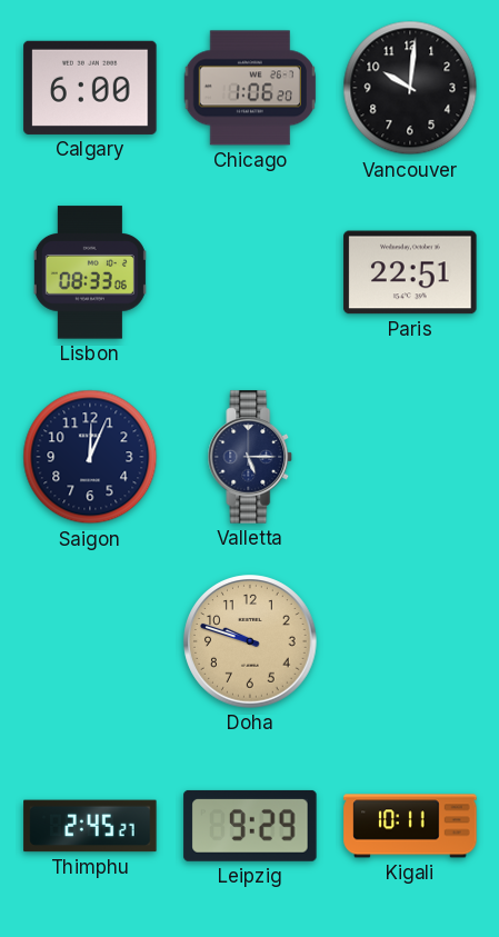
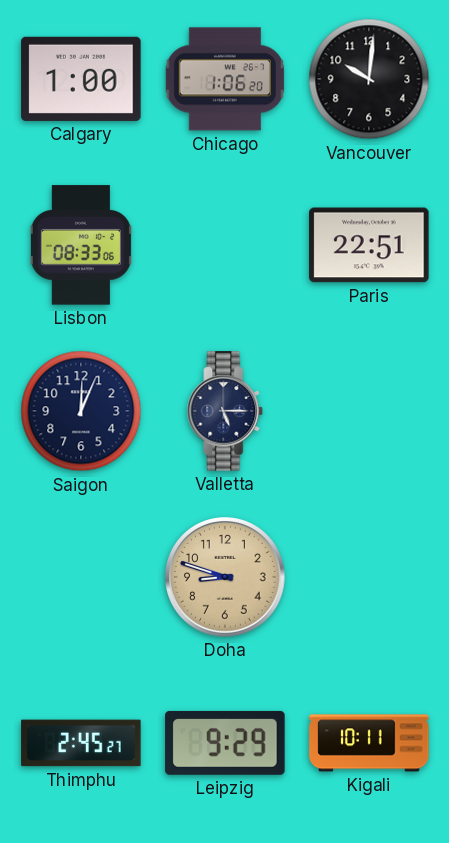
Calgary: 6:00 -> 1:00
Doha: 9:48 -> 8:48
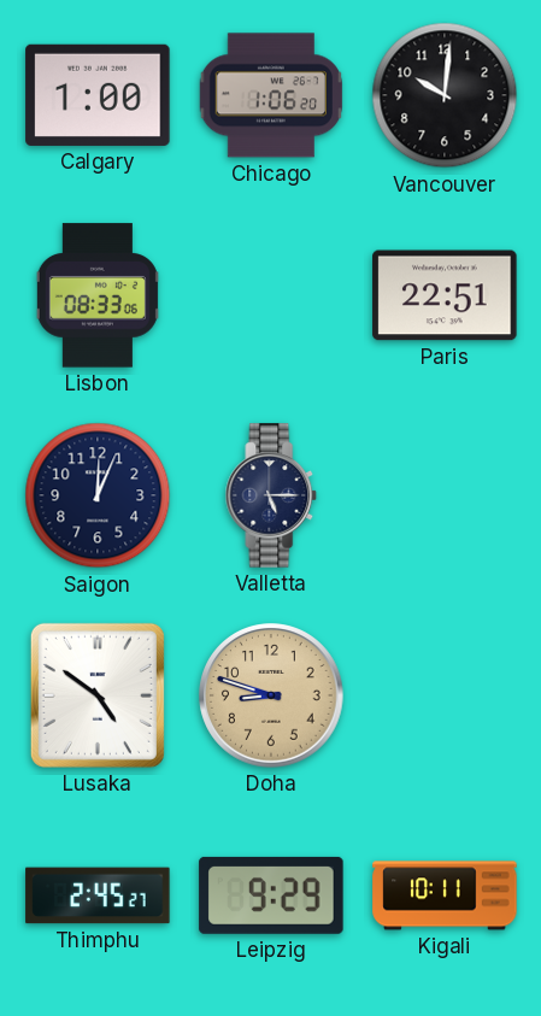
Lusaka: none -> 4:51
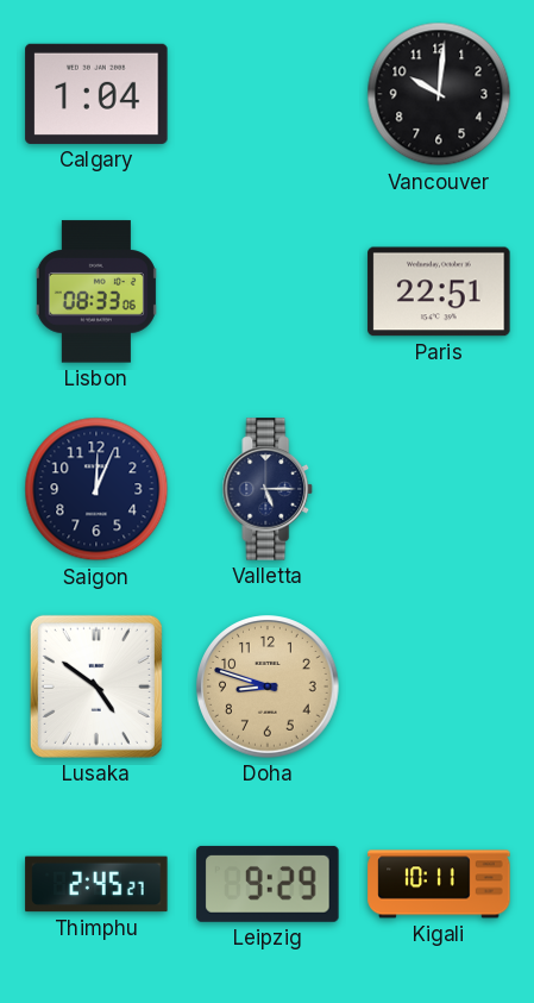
Calgary: 1:00 -> 1:04
Chicago: 1:06 -> none
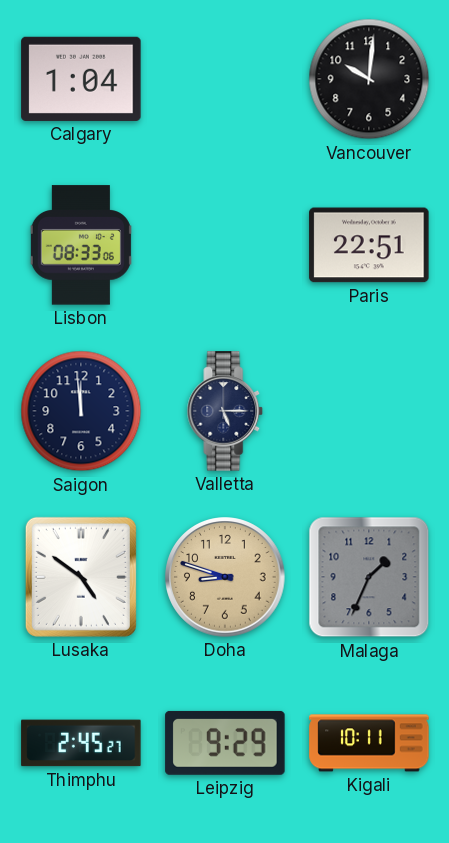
Saigon: 12:04 -> 11:59
Malaga: none -> 1:34
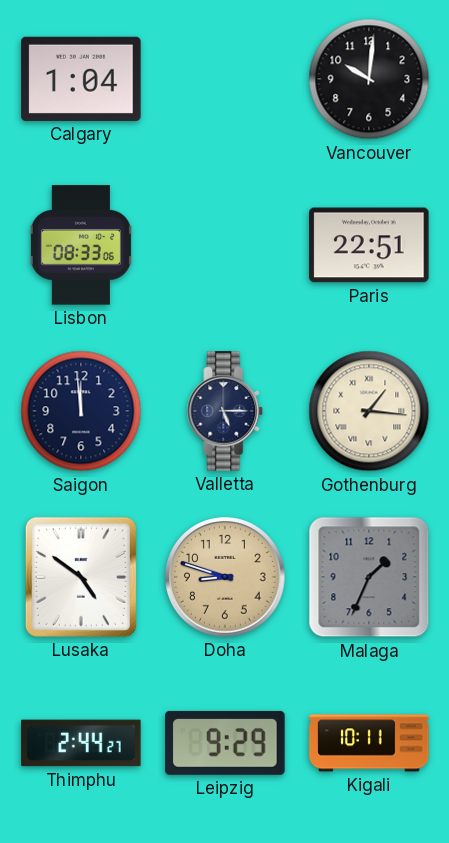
Gothenburg: none -> 1:16
Thimphu: 2:45 -> 2:44
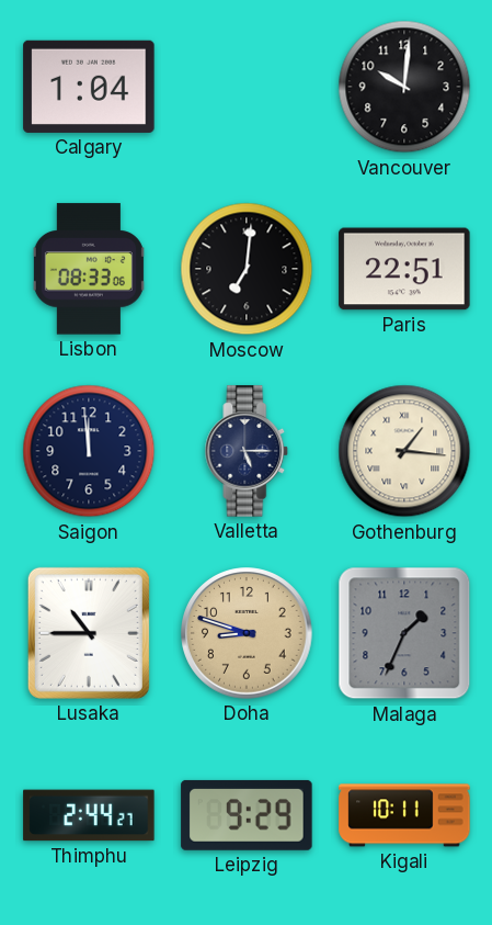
Moscow: none -> 7:01
Lusaka: 4:51 -> 10:45
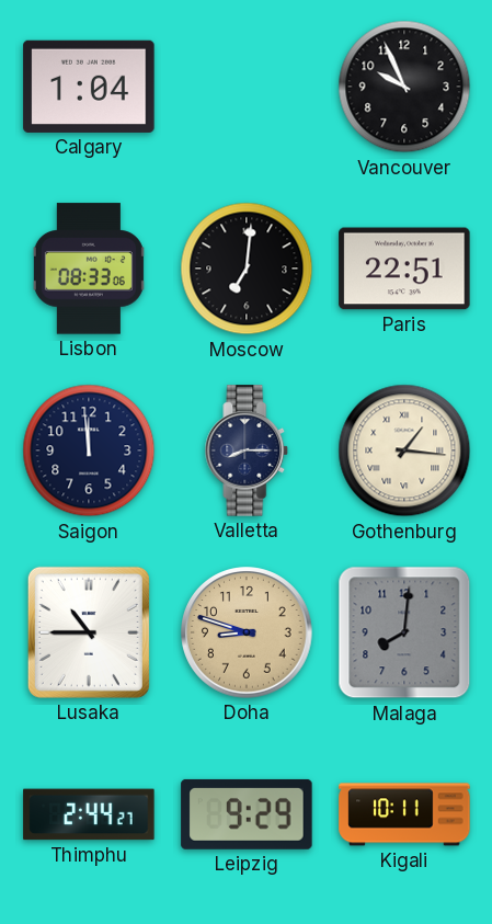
Vancouver: 10:01 -> 9:56
Valletta: 5:15 -> 8:15
Malaga: 1:34 -> 8:01
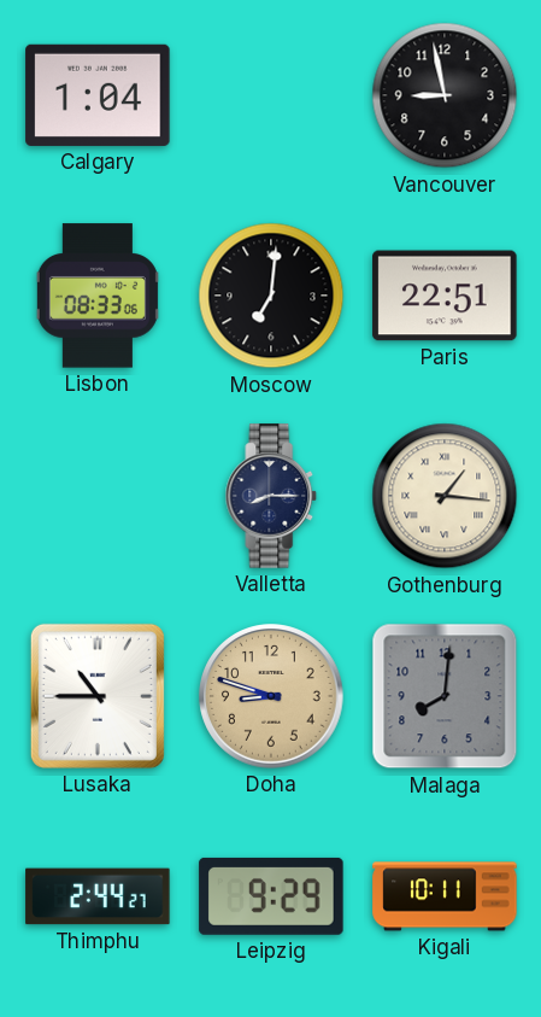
Vancouver: 9:56 -> 8:58
Saigon: 11:59 -> none
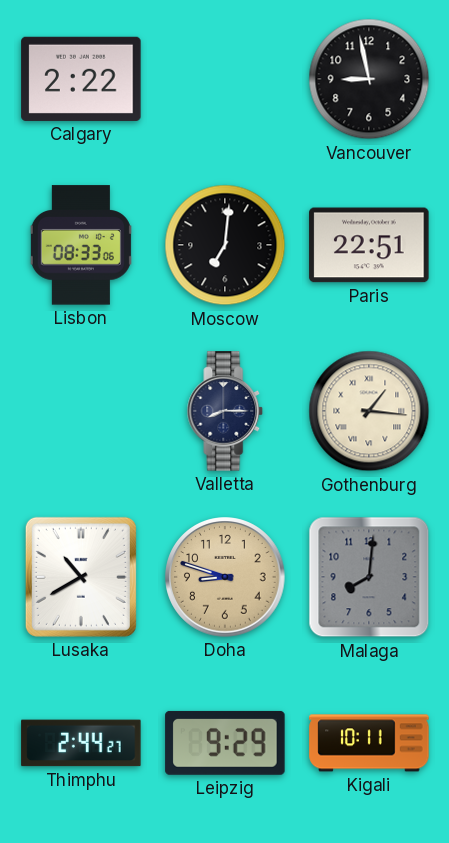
Calgary: 1:04 -> 2:22
Lusaka: 10:45 -> 10:40
